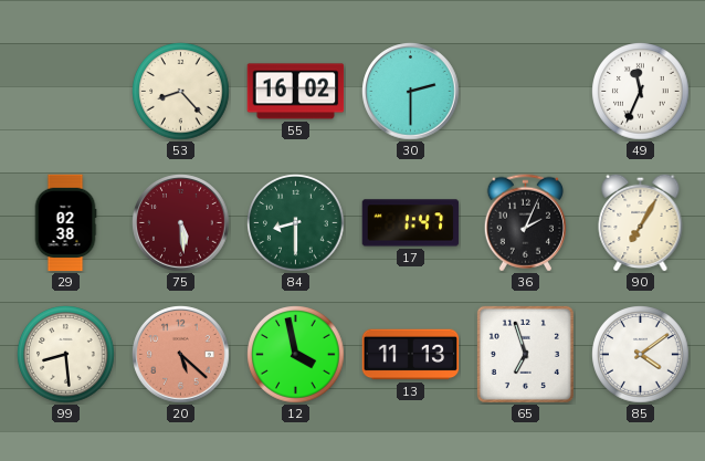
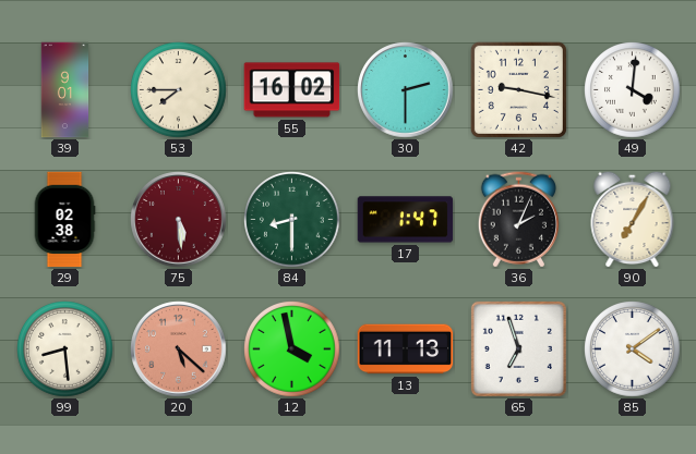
39: none -> 9:01
53: 8:23 -> 7:45
42: none -> 9:17
49: 11:34 -> 4:01
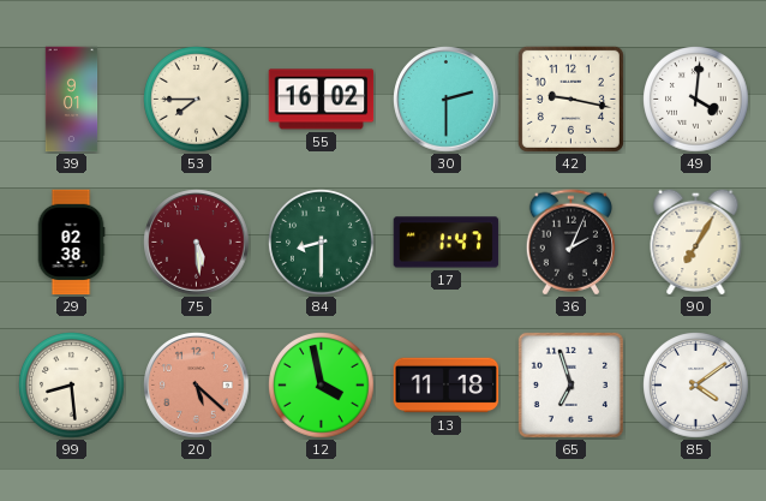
13: 11:13 -> 11:18
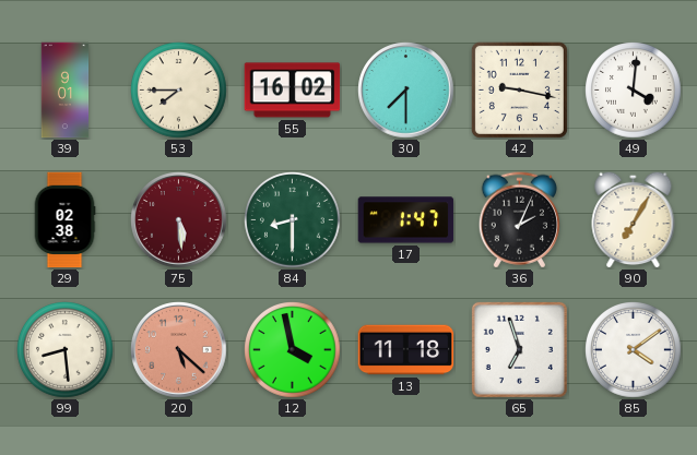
30: 2:30 -> 7:30
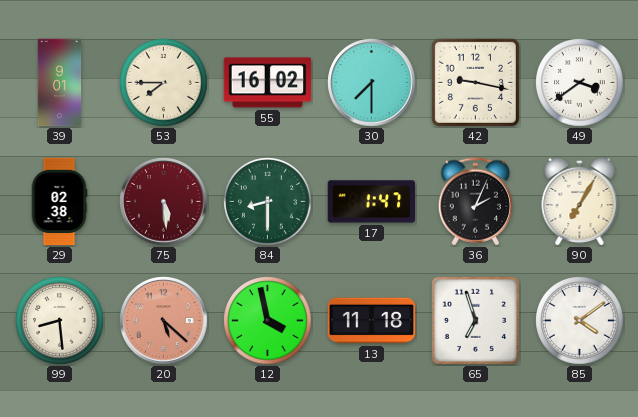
49: 4:01 -> 3:39
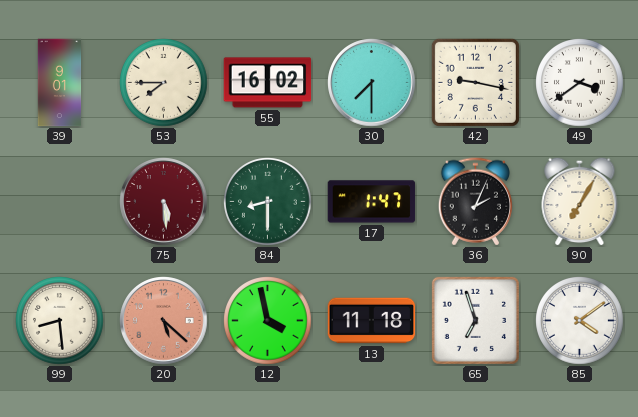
29: 02:38 -> none
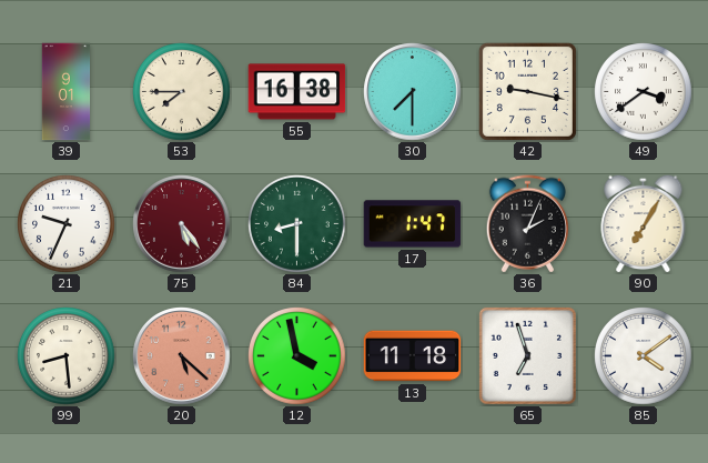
55: 16:02 -> 16:38
21: none -> 9:34
75: 5:29 -> 5:24
